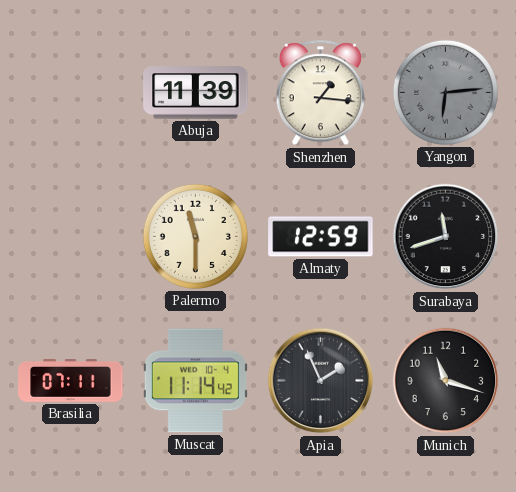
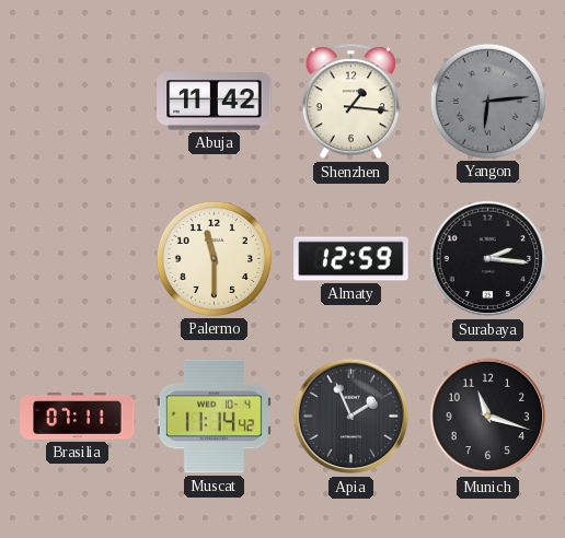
Abuja: 11:39 -> 11:42
Surabaya: 11:42 -> 2:16
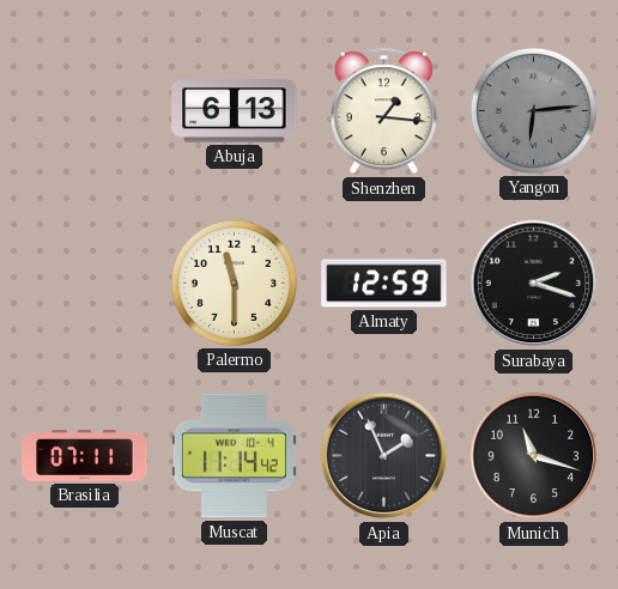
Abuja: 11:42 -> 6:13
Surabaya: 2:16 -> 2:18
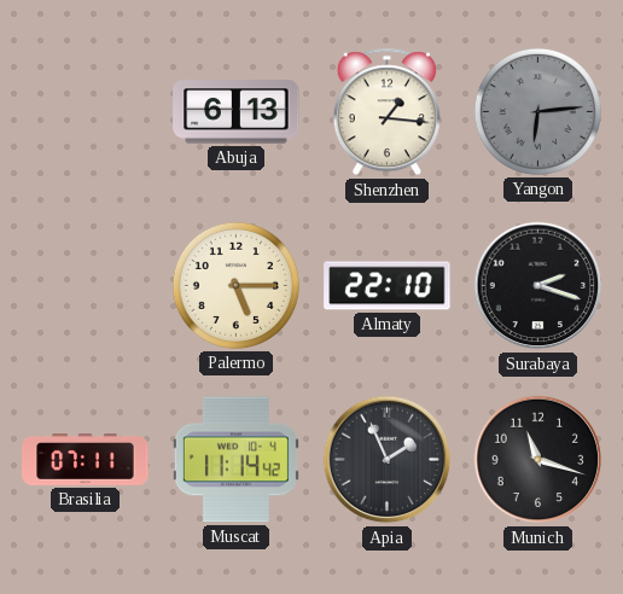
Palermo: 11:30 -> 5:15
Almaty: 12:59 -> 22:10
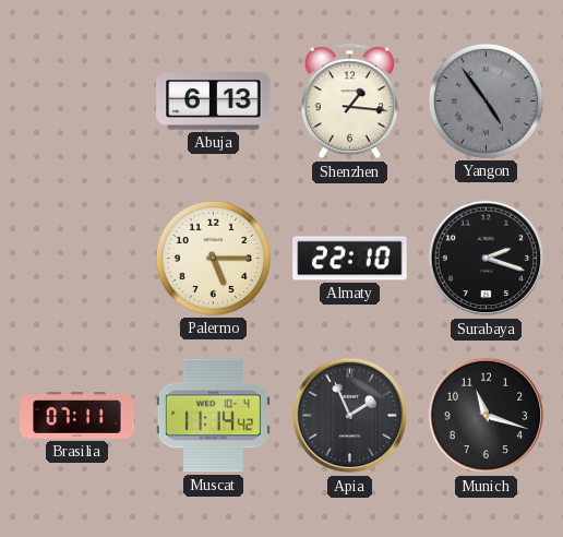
Yangon: 6:14 -> 4:54
